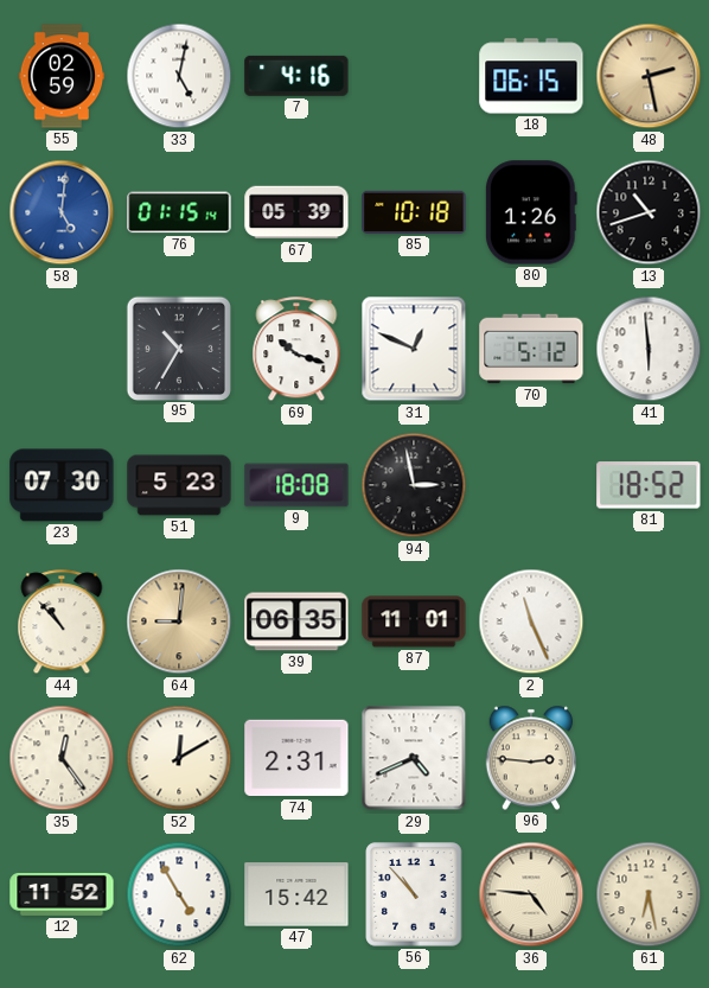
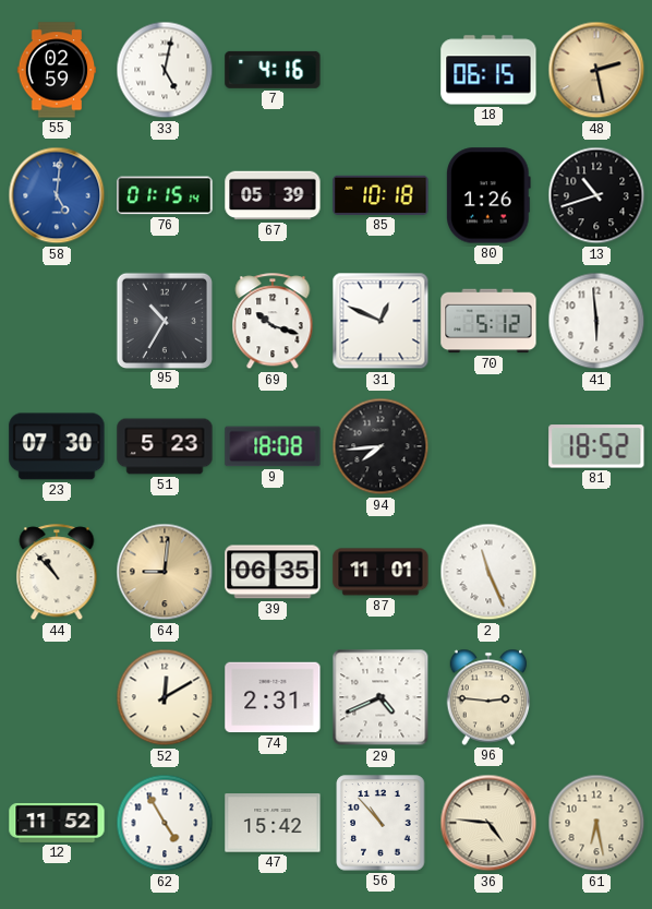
94: 2:58 -> 7:44
35: 12:24 -> none
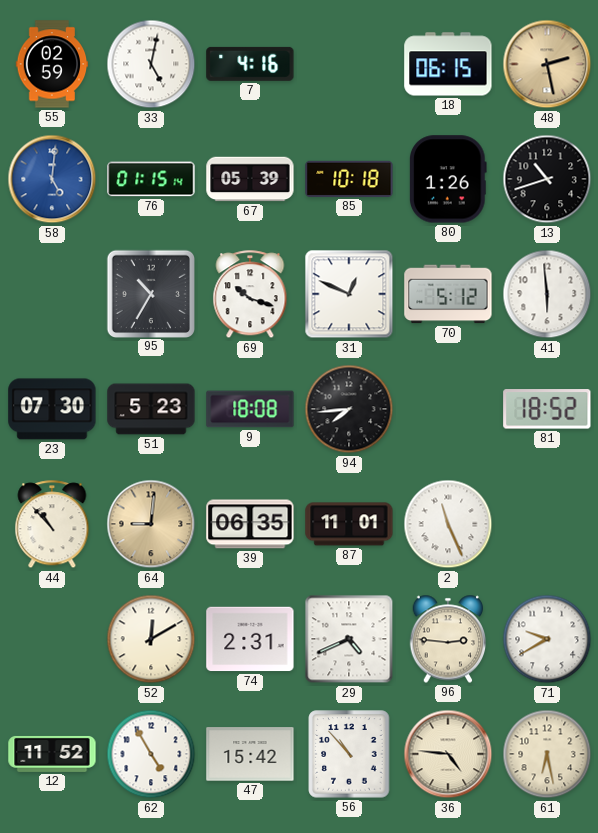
71: none -> 9:40
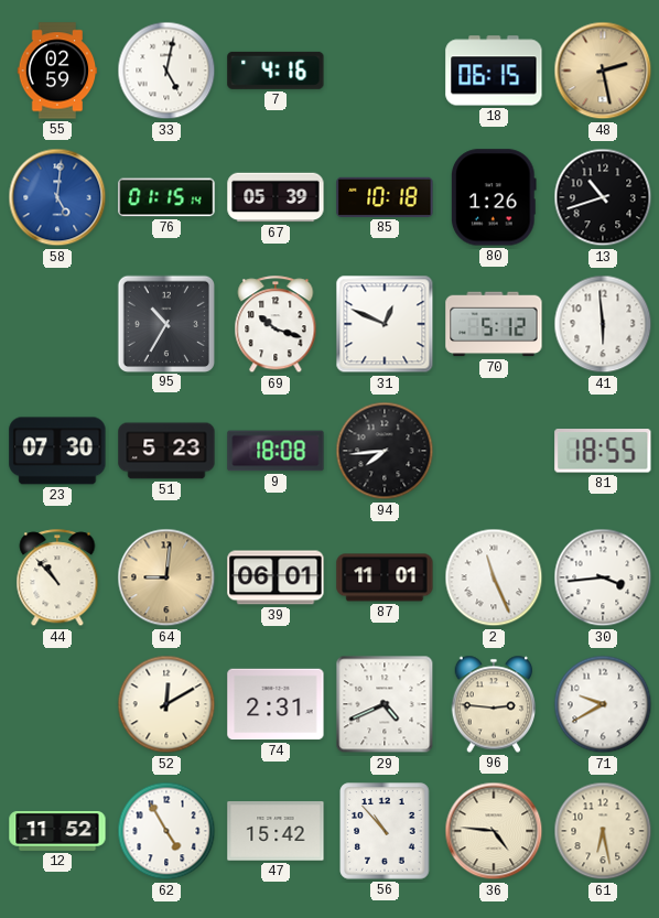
81: 18:52 -> 18:55
39: 06:35 -> 06:01
30: none -> 3:44
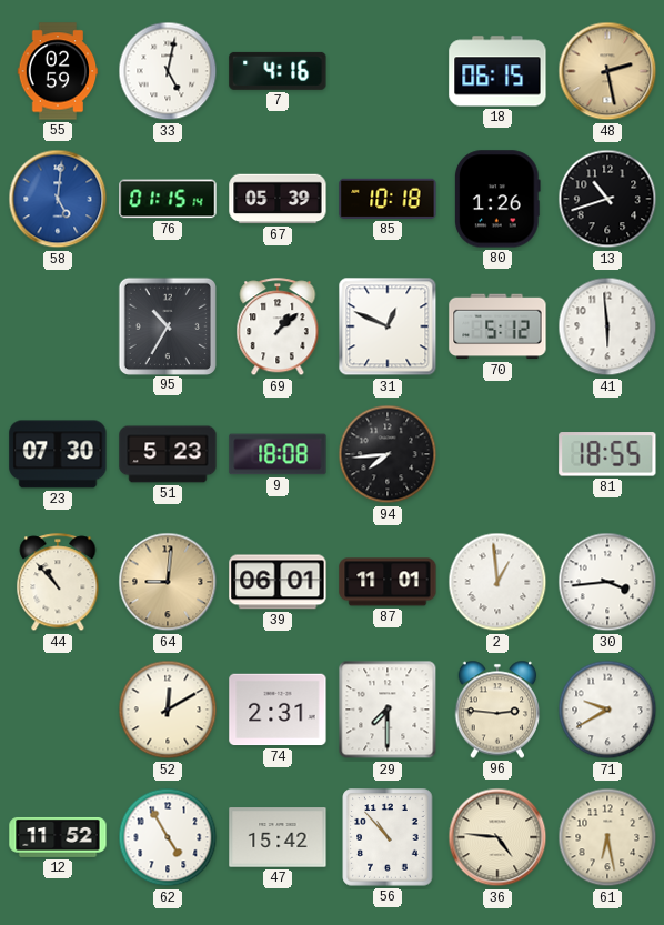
69: 10:18 -> 1:08
2: 11:26 -> 12:59
29: 4:41 -> 7:30
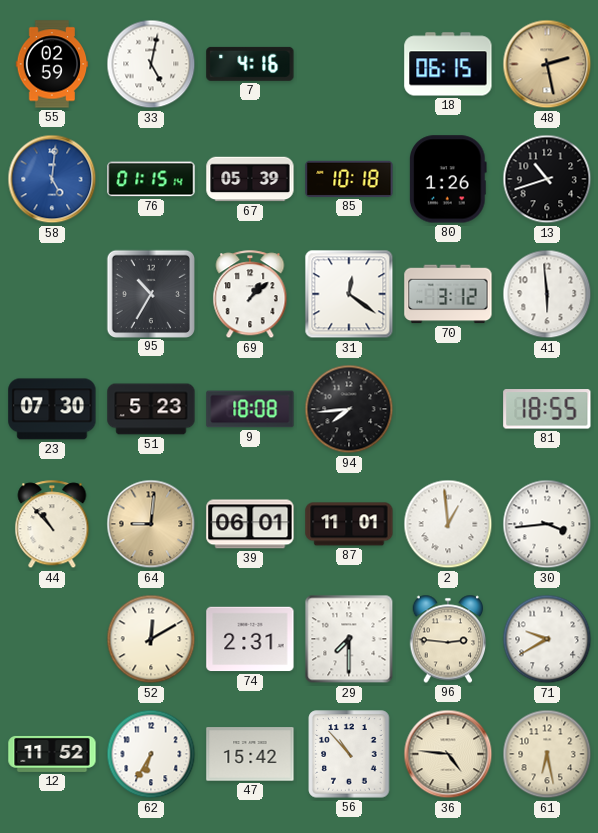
31: 12:49 -> 12:21
70: 5:12 -> 3:12
62: 4:55 -> 6:35
